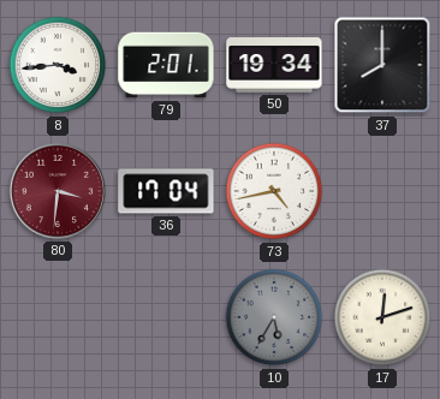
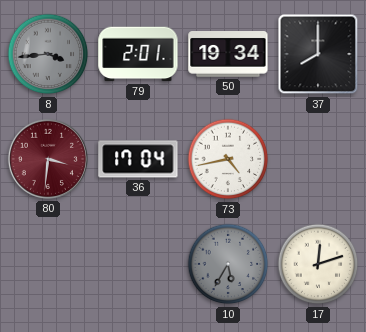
8 dial: white -> grey
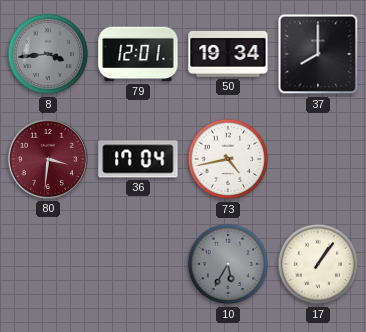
79: 2:01 -> 12:01
17: 12:12 -> 1:06
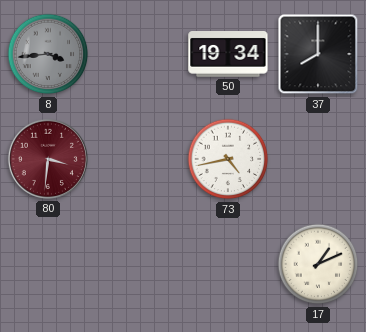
79: 12:01 -> none
36: 17:04 -> none
10: 5:35 -> none
17: 1:06 -> 1:11
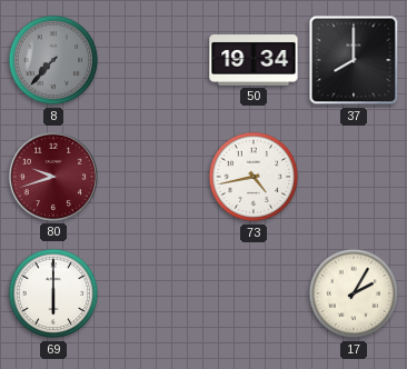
8: 3:44 -> 7:37
80: 3:31 -> 9:42
69: none -> 6:00
17: 1:11 -> 2:05
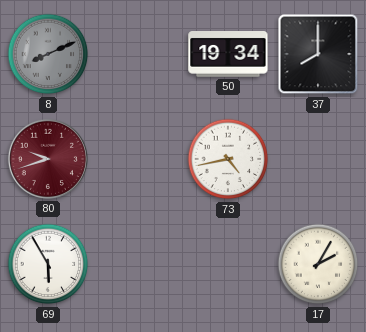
8: 7:37 -> 8:11
69: 6:00 -> 5:55
